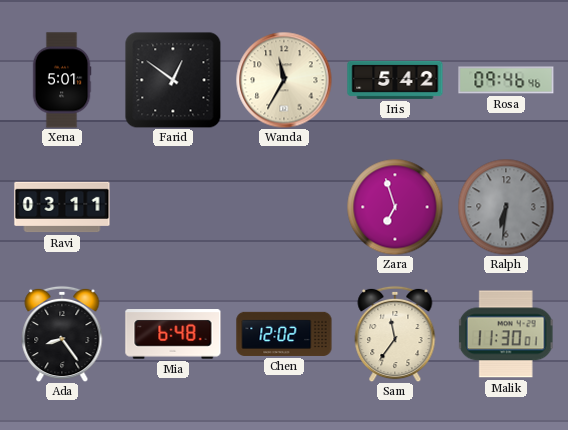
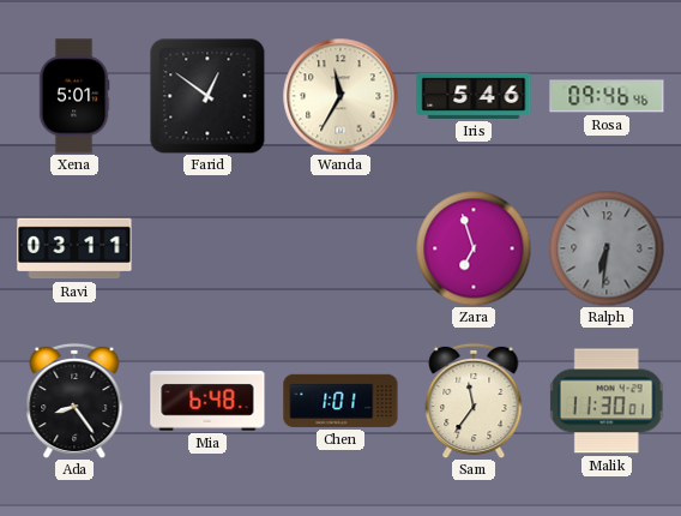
Iris: 5:42 -> 5:46
Chen: 12:02 -> 1:01
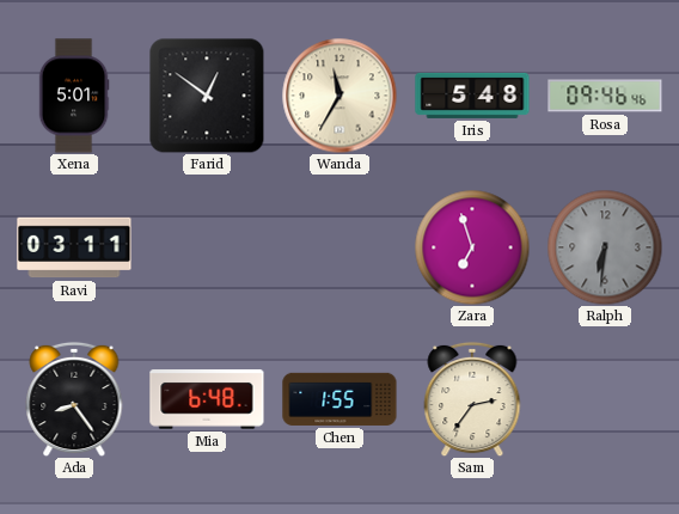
Iris: 5:46 -> 5:48
Chen: 1:01 -> 1:55
Sam: 11:36 -> 2:36
Malik: 11:30 -> none
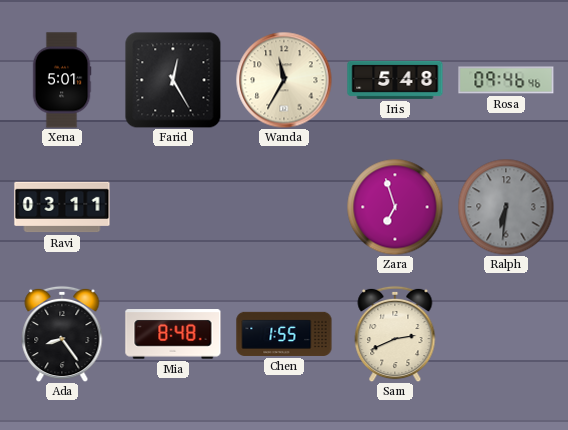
Farid: 12:51 -> 12:25
Mia: 6:48 -> 8:48
Sam: 2:36 -> 2:41
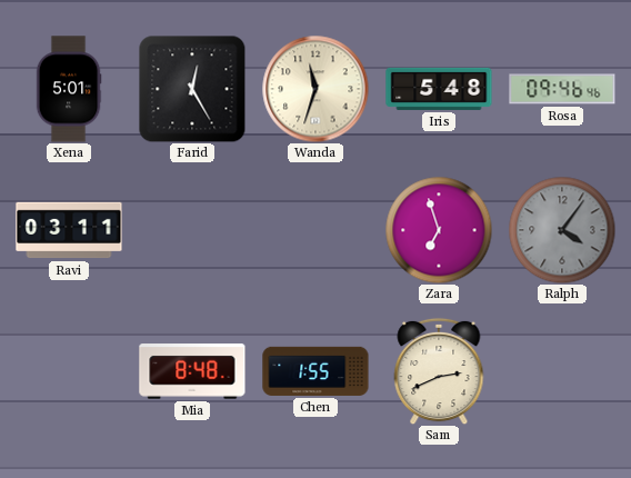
Wanda: 11:35 -> 11:33
Ralph: 6:31 -> 4:06
Ada: 8:24 -> none
